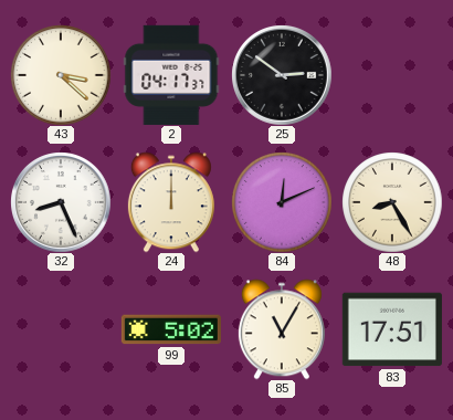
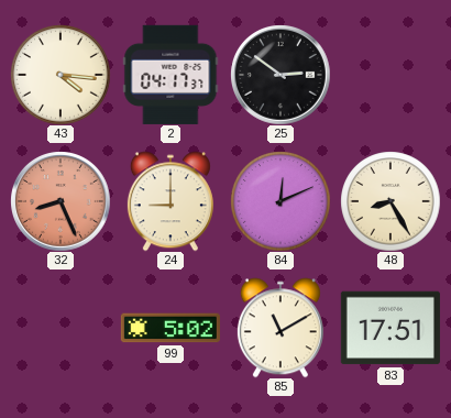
43: 3:22 -> 4:16
32 dial: white -> salmon
24: 12:00 -> 9:00
85: 11:05 -> 11:10
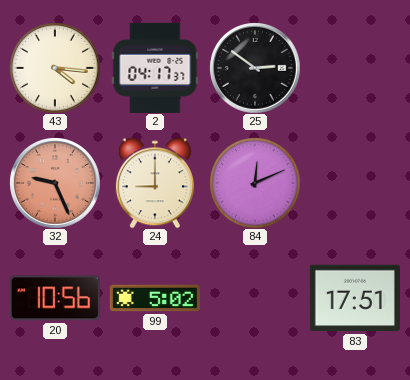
32: 8:26 -> 9:26
48: 8:25 -> none
20: none -> 10:56
85: 11:10 -> none
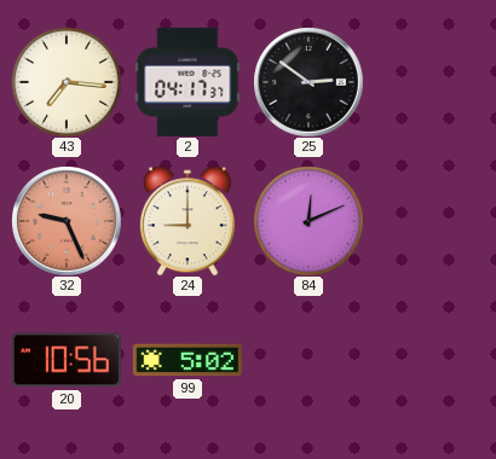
43: 4:16 -> 7:16
83: 17:51 -> none
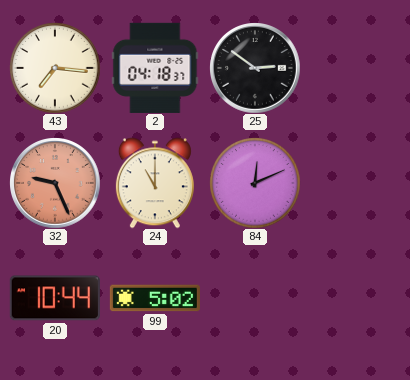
2: 04:17 -> 04:18
24: 9:00 -> 11:00
20: 10:56 -> 10:44
